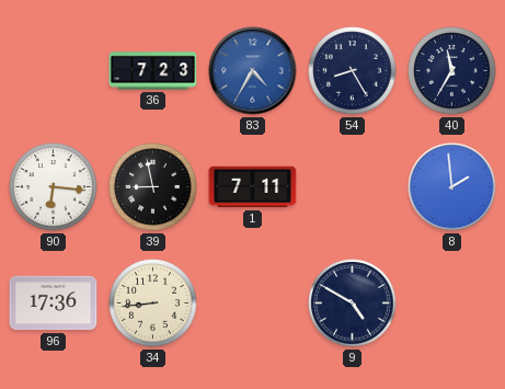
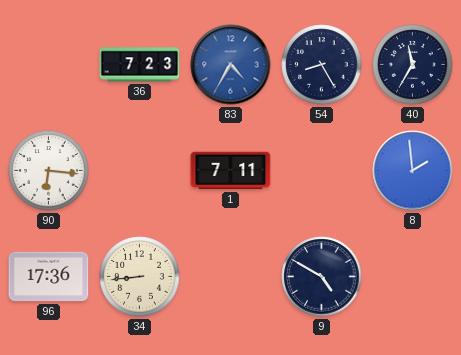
39: 8:58 -> none
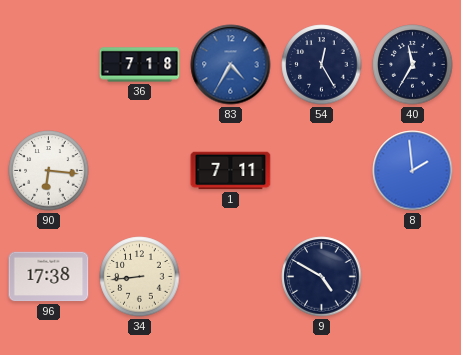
36: 7:23 -> 7:18
54: 8:25 -> 12:25
96: 17:36 -> 17:38
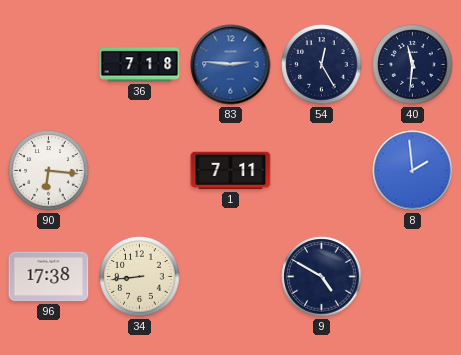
83: 4:35 -> 2:46
40: 11:35 -> 11:31
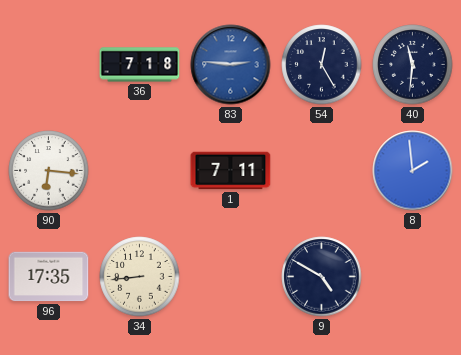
96: 17:38 -> 17:35
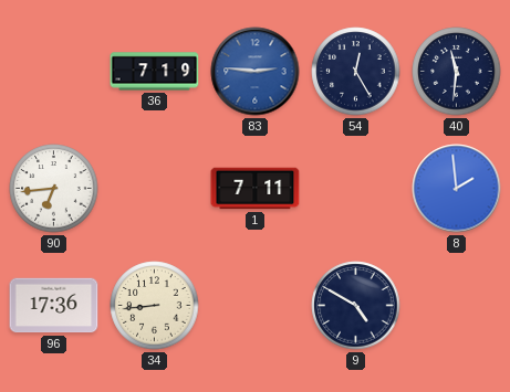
36: 7:18 -> 7:19
90: 6:16 -> 6:44
96: 17:35 -> 17:36
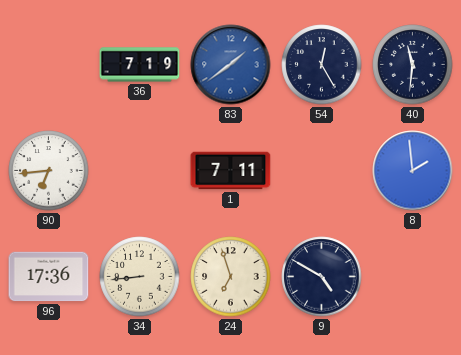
83: 2:46 -> 1:39
24: none -> 6:57
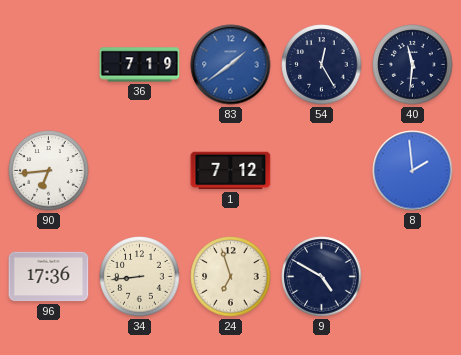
1: 7:11 -> 7:12
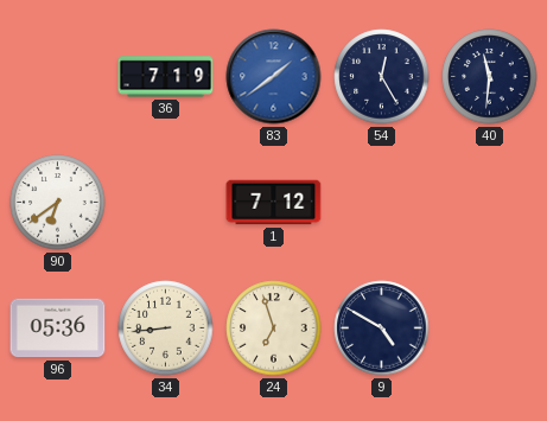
90: 6:44 -> 6:39
8: 1:59 -> none
96: 17:36 -> 05:36
